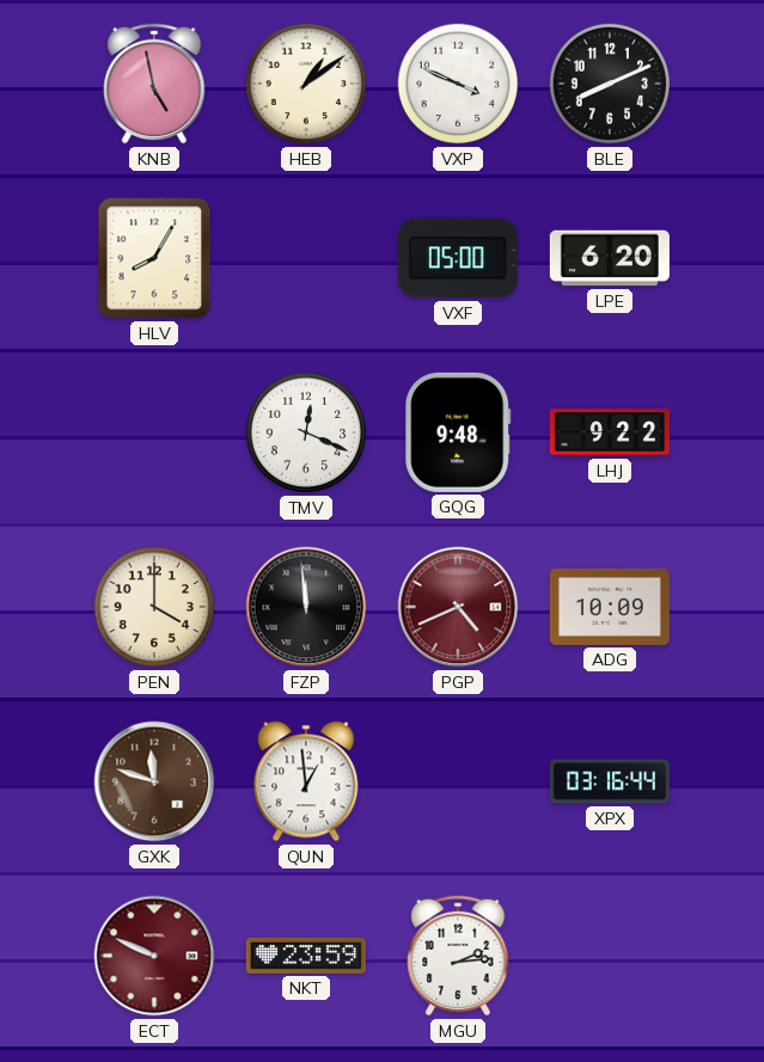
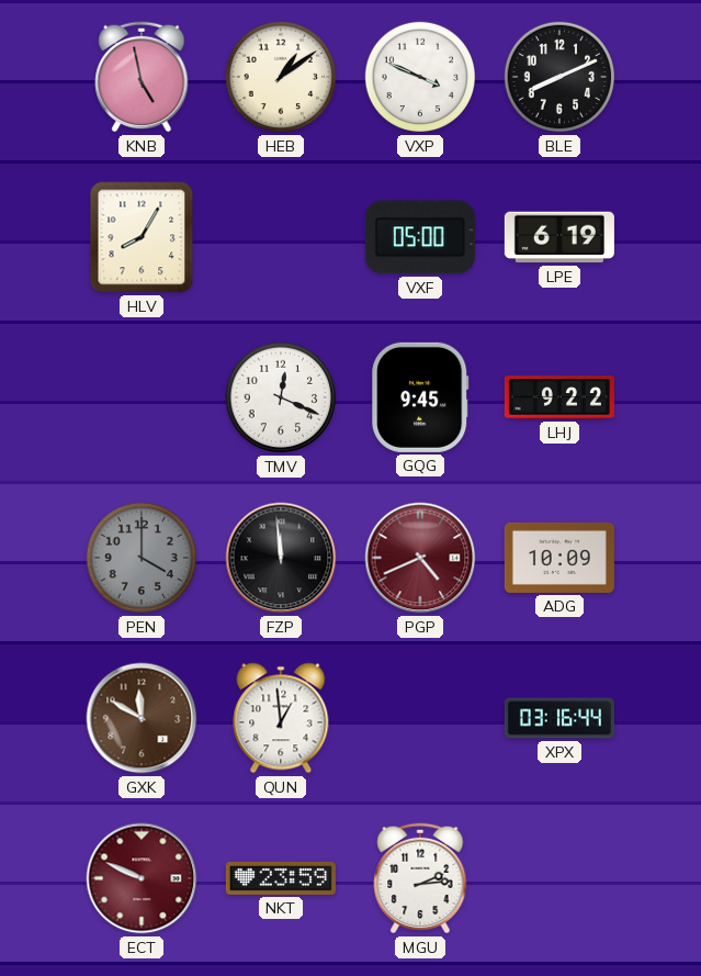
LPE: 6:20 -> 6:19
GQG: 9:48 -> 9:45
PEN dial: cream -> grey
GXK: 11:48 -> 11:50
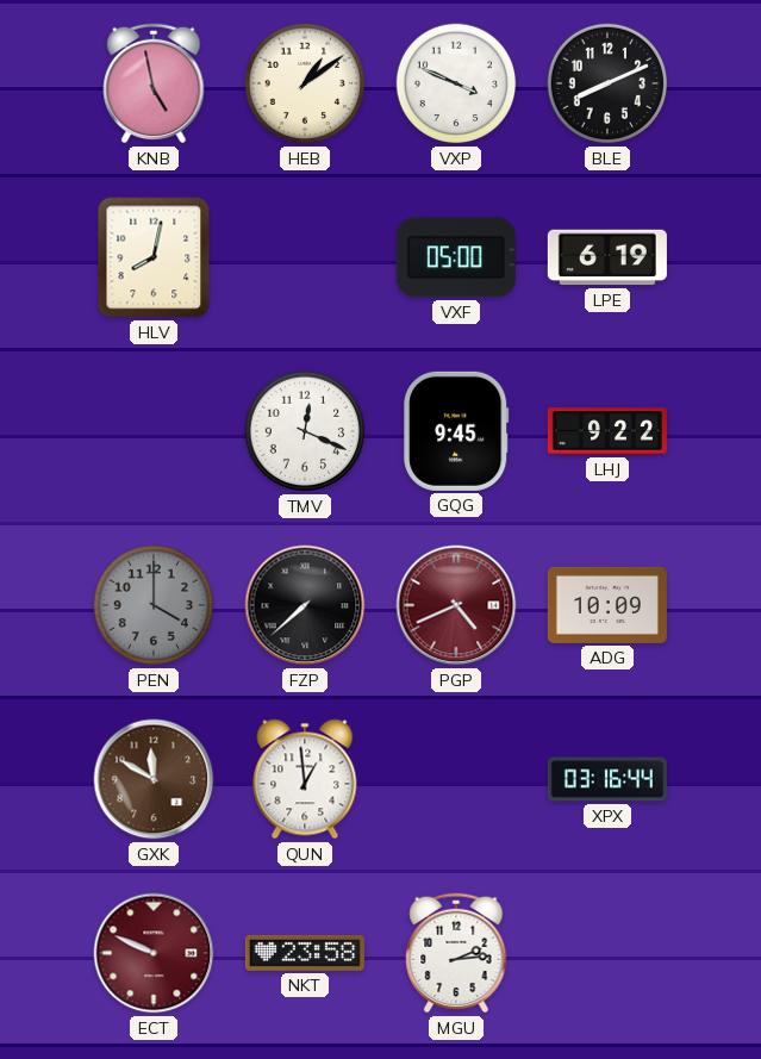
HLV: 8:05 -> 8:02
FZP: 11:59 -> 7:38
NKT: 23:59 -> 23:58
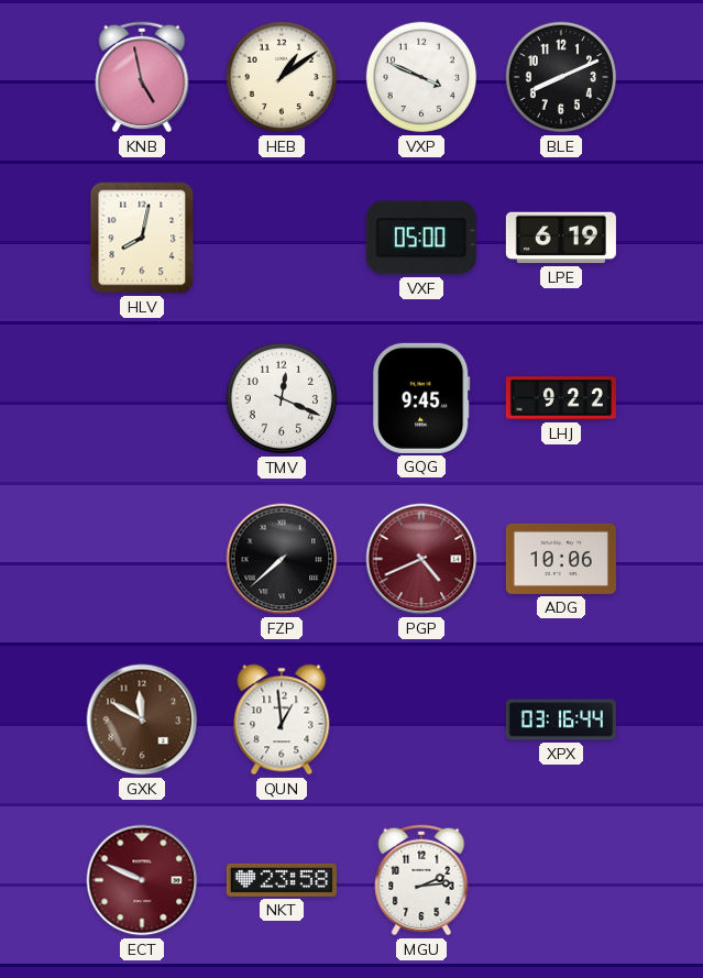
PEN: 4:00 -> none
ADG: 10:09 -> 10:06
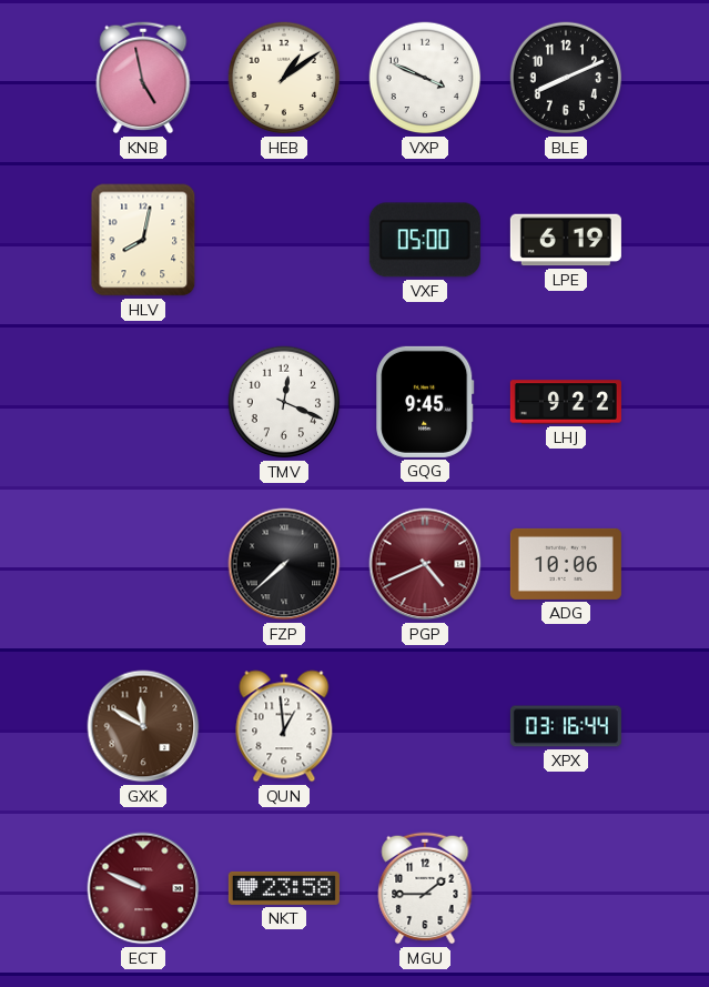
MGU: 2:14 -> 1:45
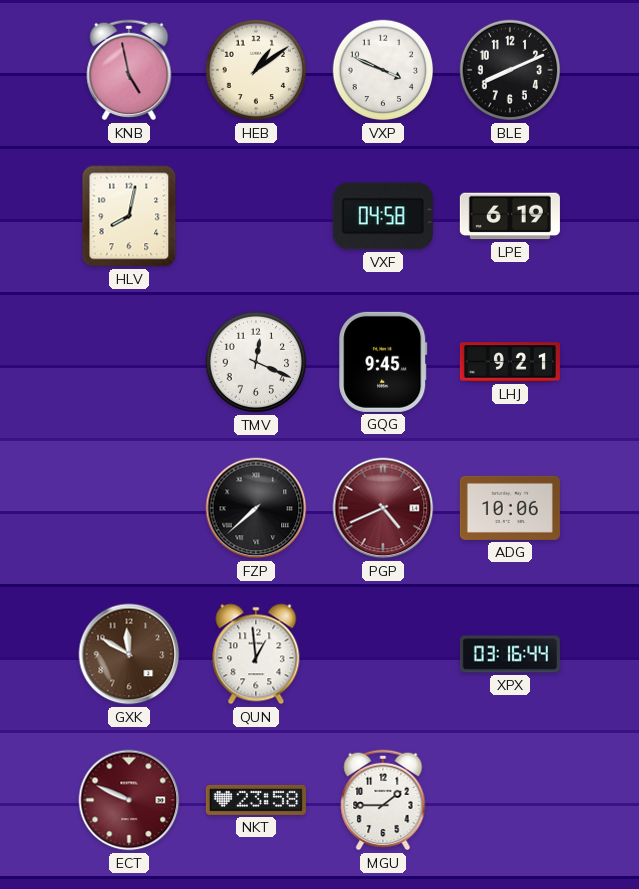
VXF: 05:00 -> 04:58
LHJ: 9:22 -> 9:21
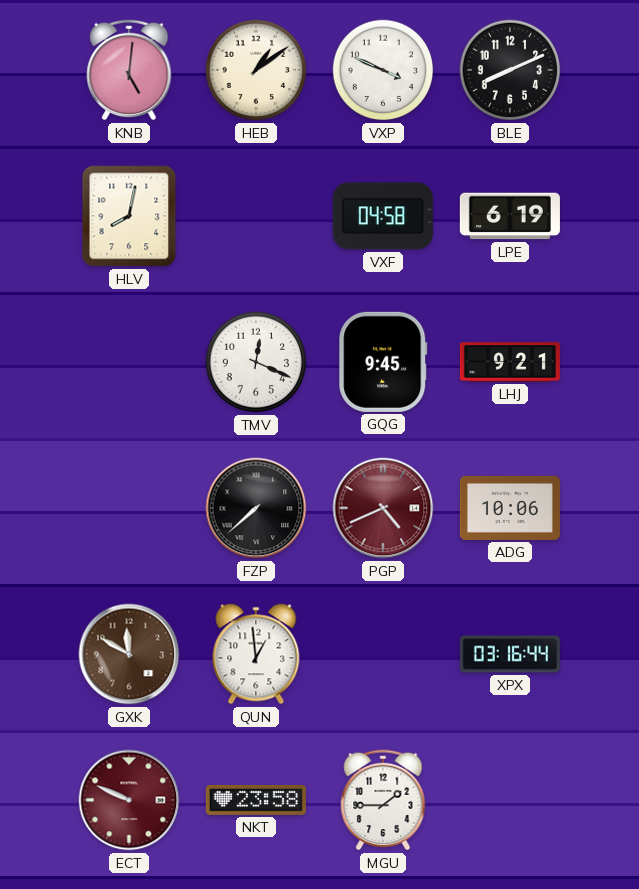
KNB: 4:58 -> 5:01
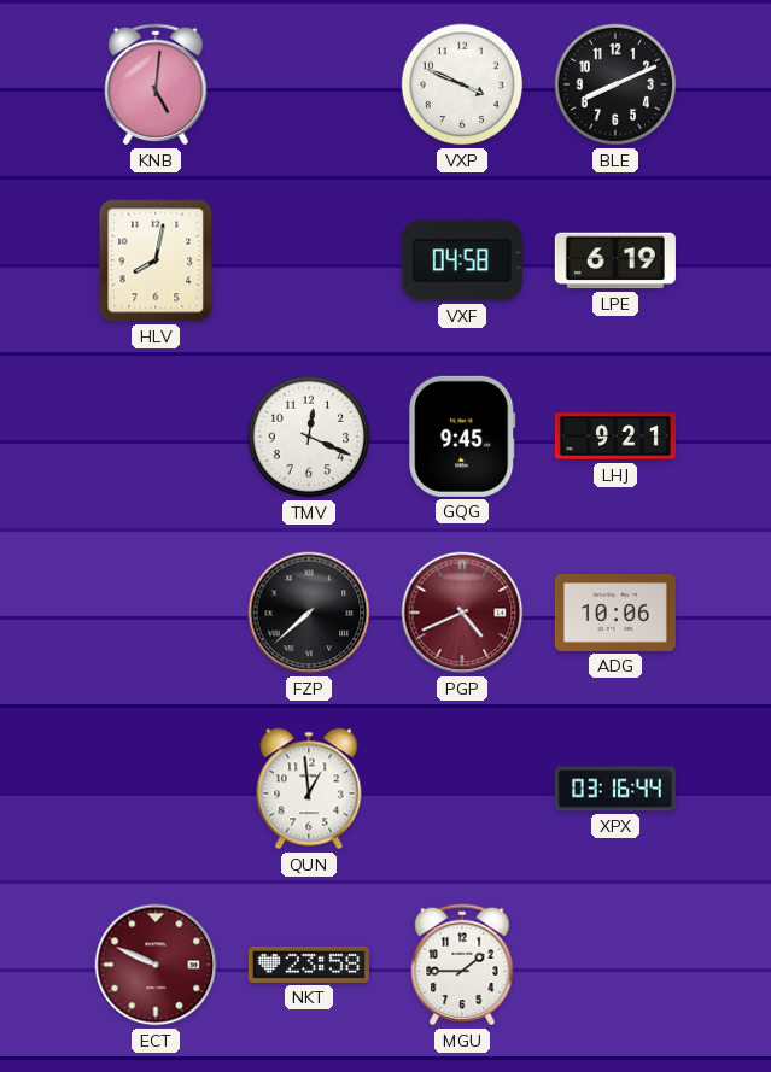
HEB: 1:09 -> none
GXK: 11:50 -> none
